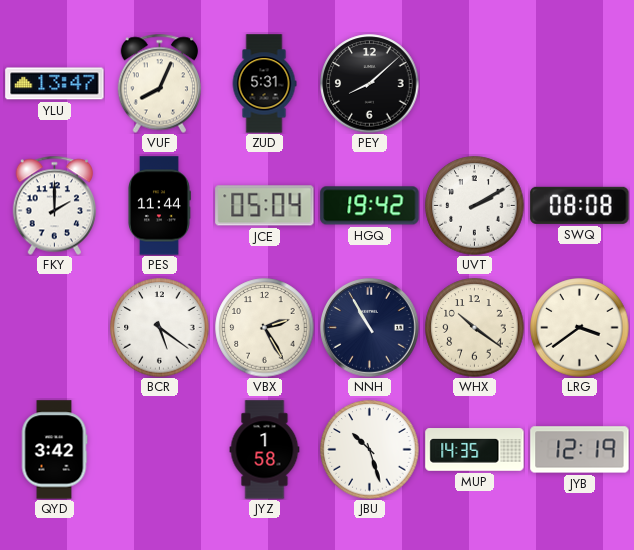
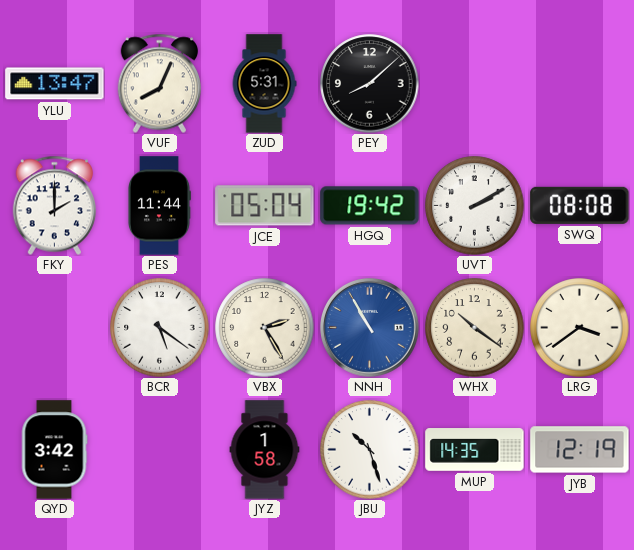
NNH dial: navy -> blue
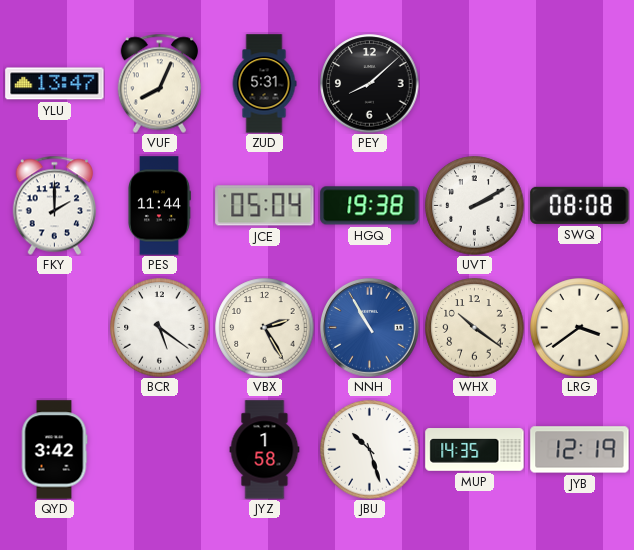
HGQ: 19:42 -> 19:38
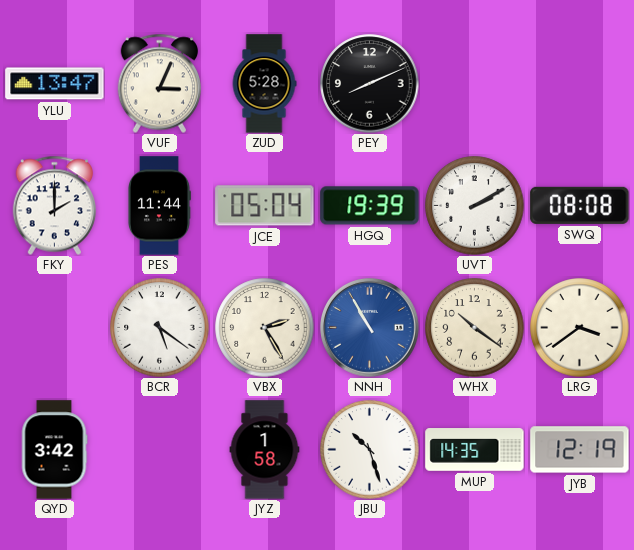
VUF: 8:04 -> 3:04
ZUD: 5:31 -> 5:28
PEY: 8:08 -> 8:11
HGQ: 19:38 -> 19:39
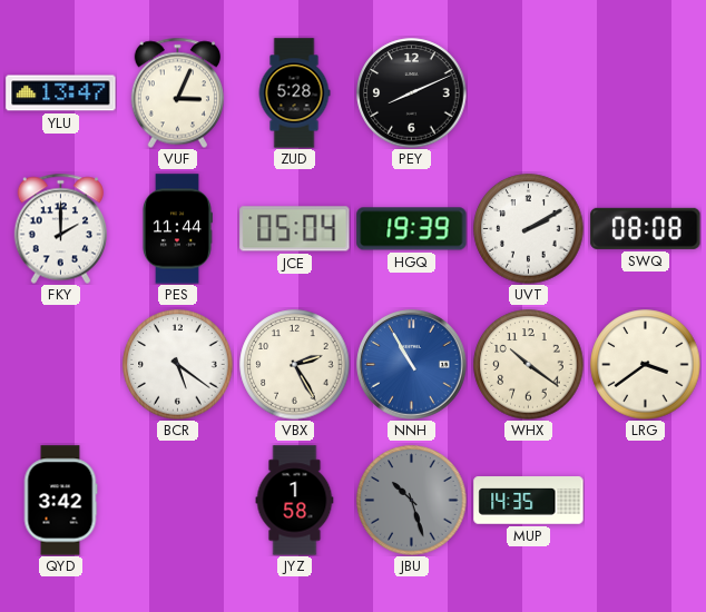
JBU dial: white -> grey
JYB: 12:19 -> none
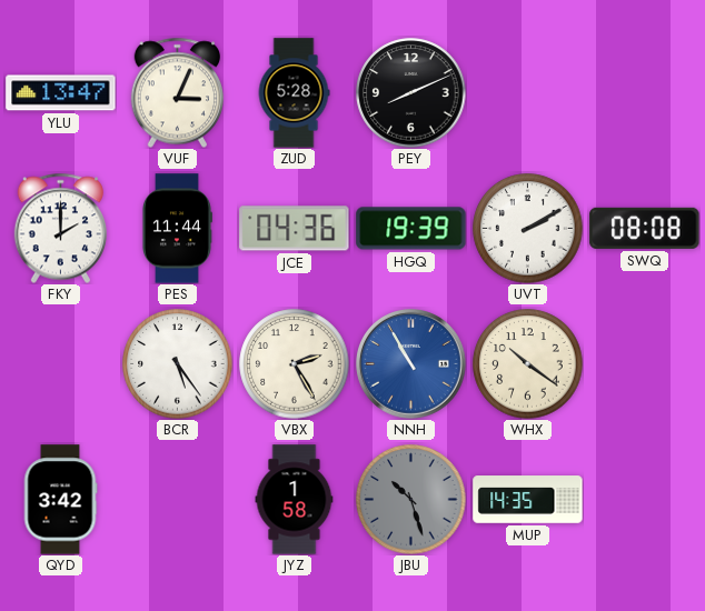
JCE: 05:04 -> 04:36
BCR: 5:21 -> 5:24
LRG: 3:39 -> none
